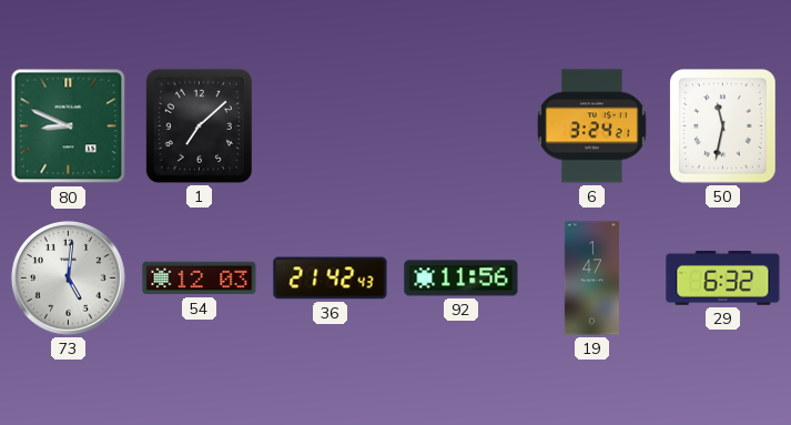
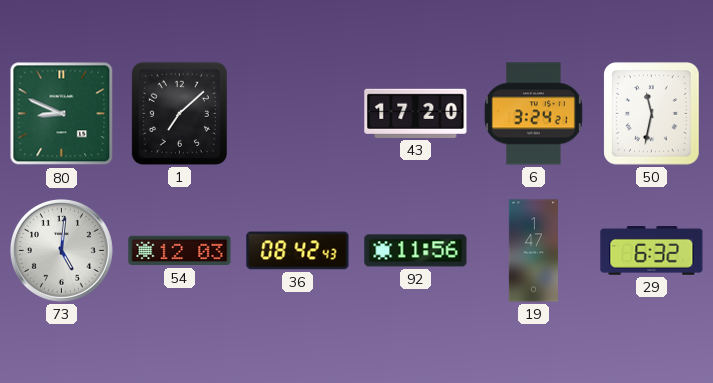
43: none -> 17:20
36: 21:42 -> 08:42
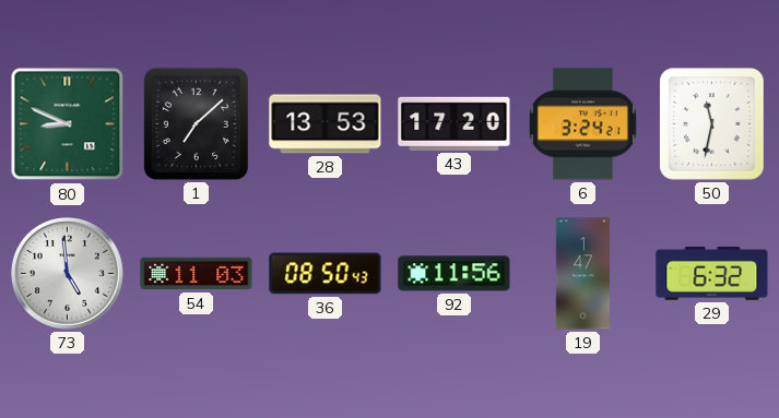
28: none -> 13:53
73: 5:01 -> 4:59
54: 12:03 -> 11:03
36: 08:42 -> 08:50
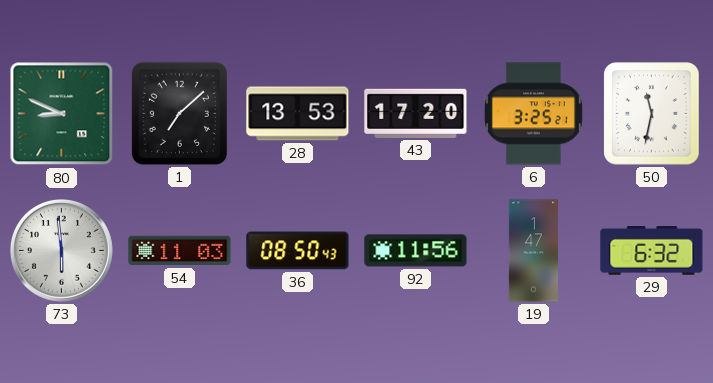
6: 3:24 -> 3:25
73: 4:59 -> 5:59
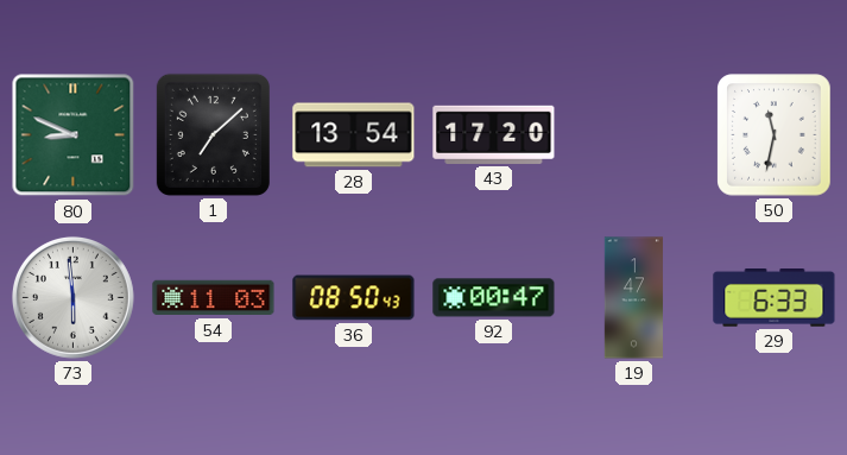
28: 13:53 -> 13:54
6: 3:25 -> none
92: 11:56 -> 00:47
29: 6:32 -> 6:33
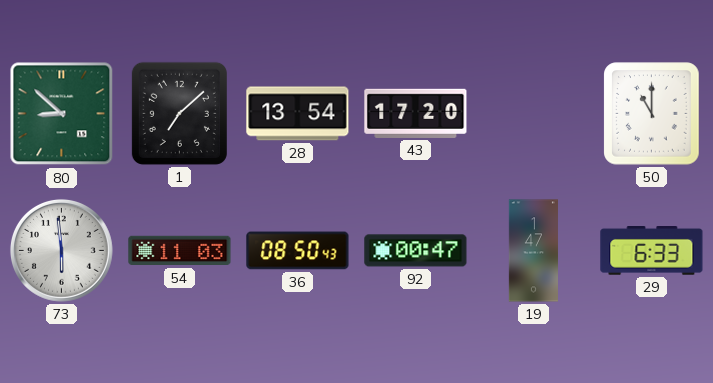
80: 8:49 -> 8:52
50: 11:32 -> 11:00
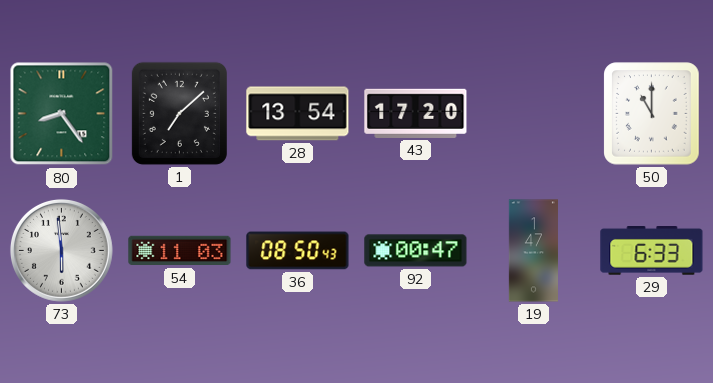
80: 8:52 -> 8:24
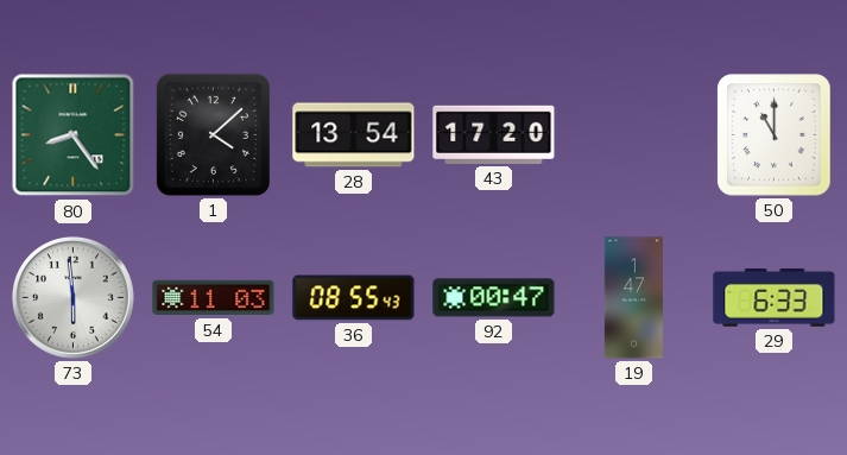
1: 7:08 -> 4:08
36: 08:50 -> 08:55
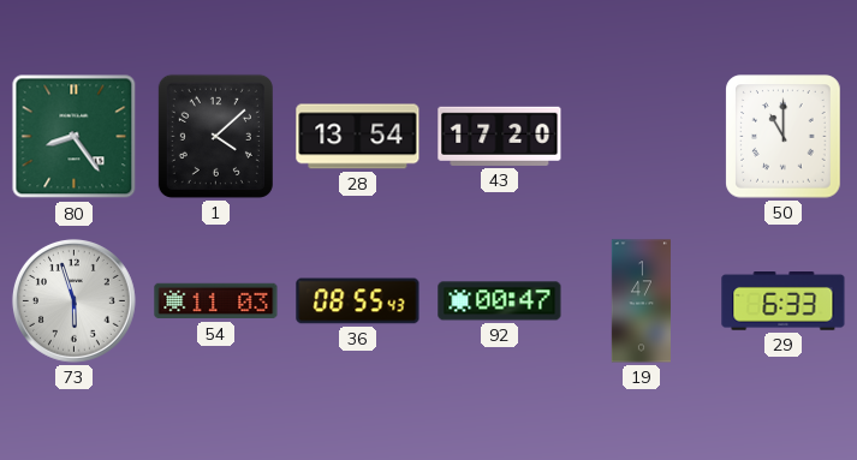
73: 5:59 -> 5:57
